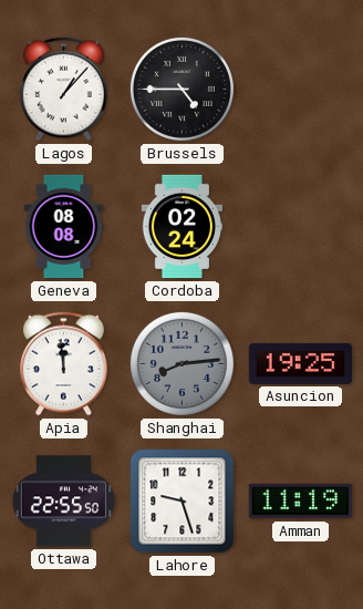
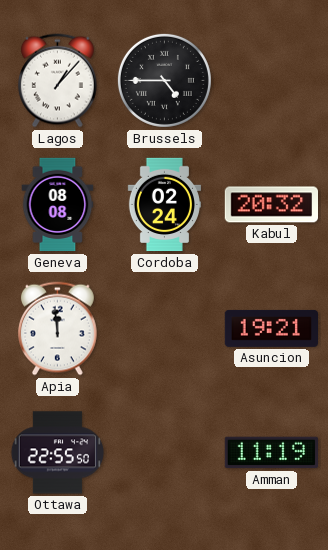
Kabul: none -> 20:32
Shanghai: 8:14 -> none
Asuncion: 19:25 -> 19:21
Lahore: 9:27 -> none
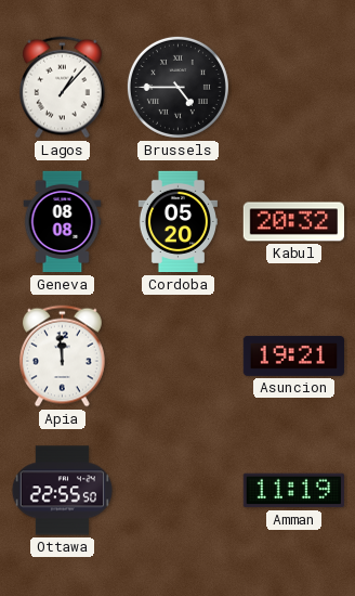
Cordoba: 02:24 -> 05:20
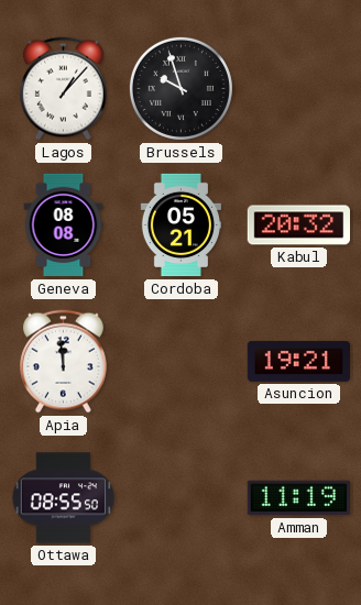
Brussels: 4:45 -> 9:57
Cordoba: 05:20 -> 05:21
Ottawa: 22:55 -> 08:55
